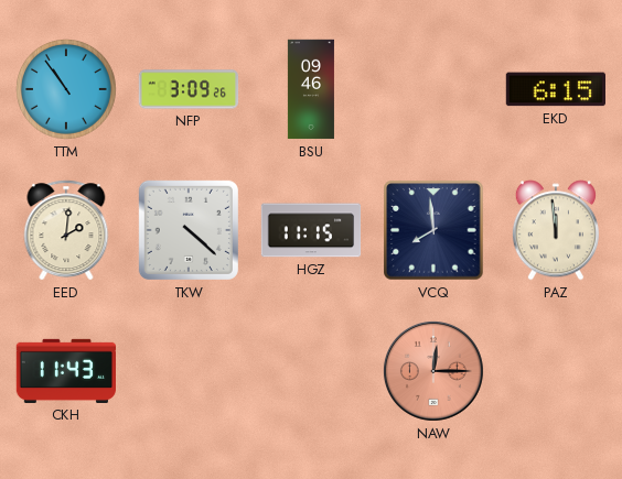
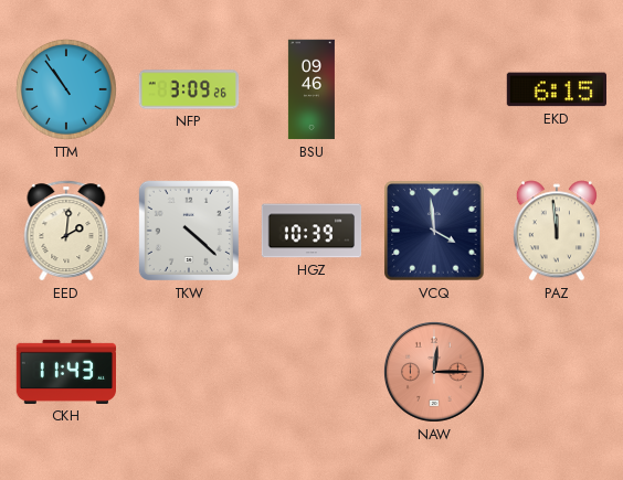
HGZ: 11:15 -> 10:39
VCQ: 7:59 -> 3:59
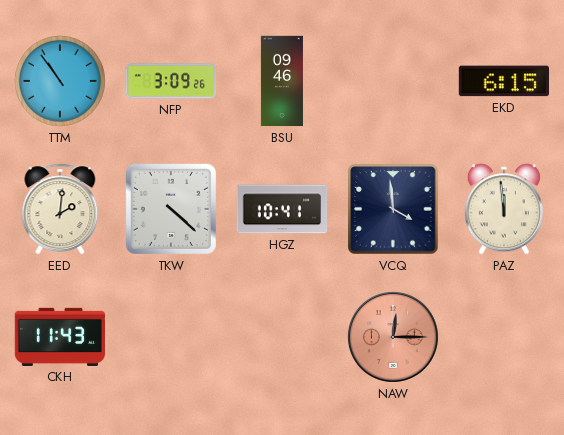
HGZ: 10:39 -> 10:41
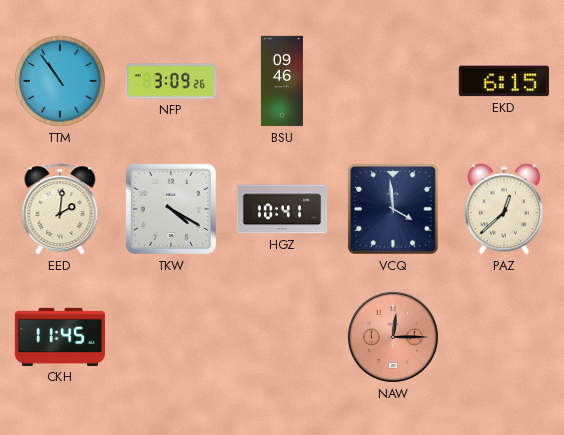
TKW: 4:22 -> 4:20
PAZ: 11:59 -> 12:38
CKH: 11:43 -> 11:45
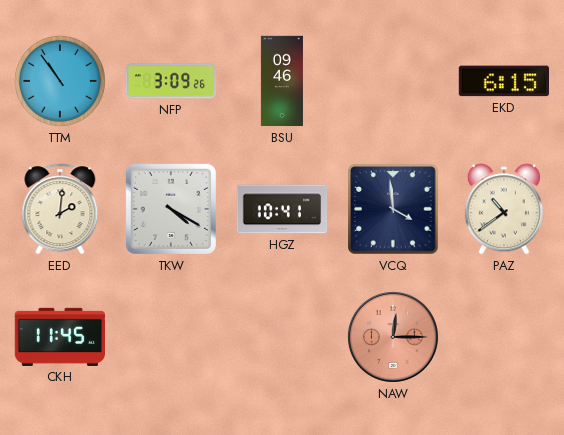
PAZ: 12:38 -> 10:39
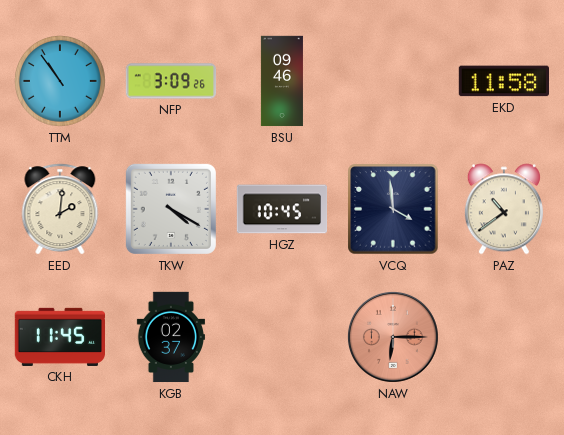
EKD: 6:15 -> 11:58
HGZ: 10:41 -> 10:45
KGB: none -> 02:37
NAW: 12:15 -> 6:15
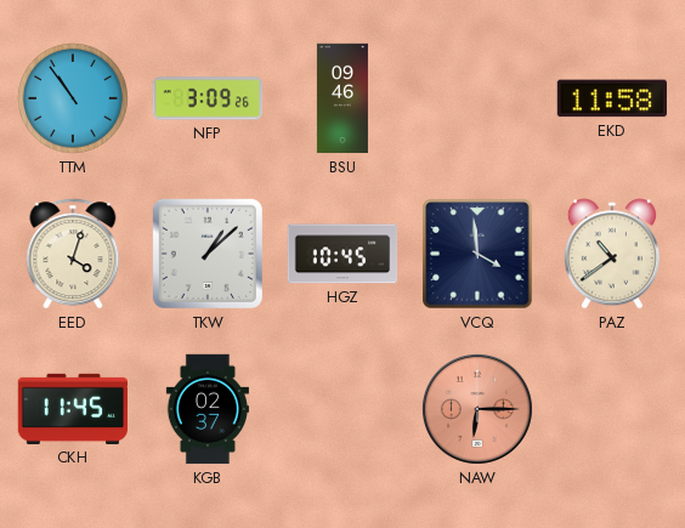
EED: 2:01 -> 4:03
TKW: 4:20 -> 1:08
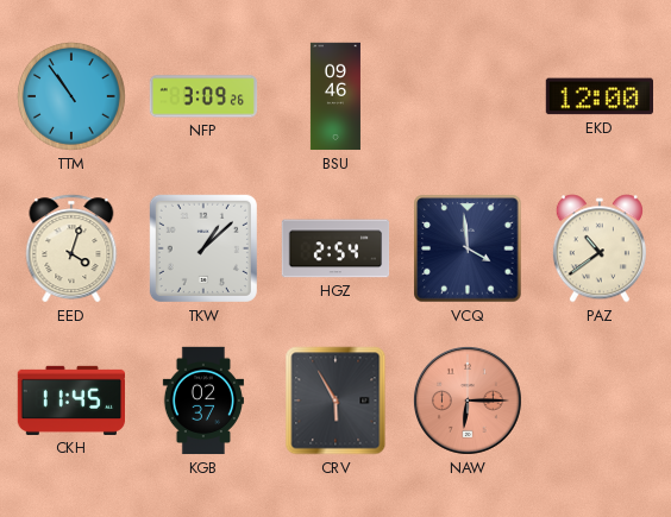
EKD: 11:58 -> 12:00
HGZ: 10:45 -> 2:54
CRV: none -> 5:55
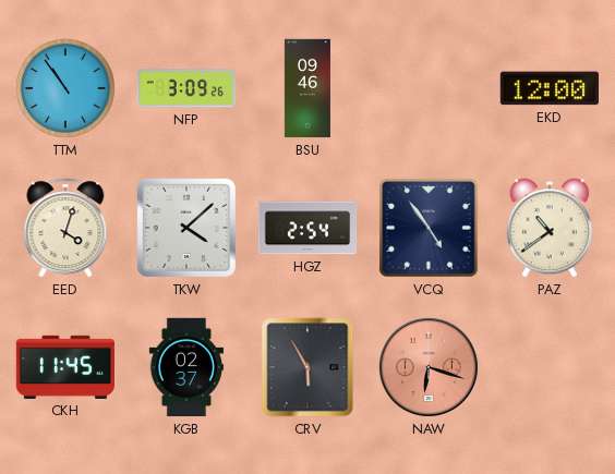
TKW: 1:08 -> 4:08
VCQ: 3:59 -> 4:54
NAW: 6:15 -> 6:18
